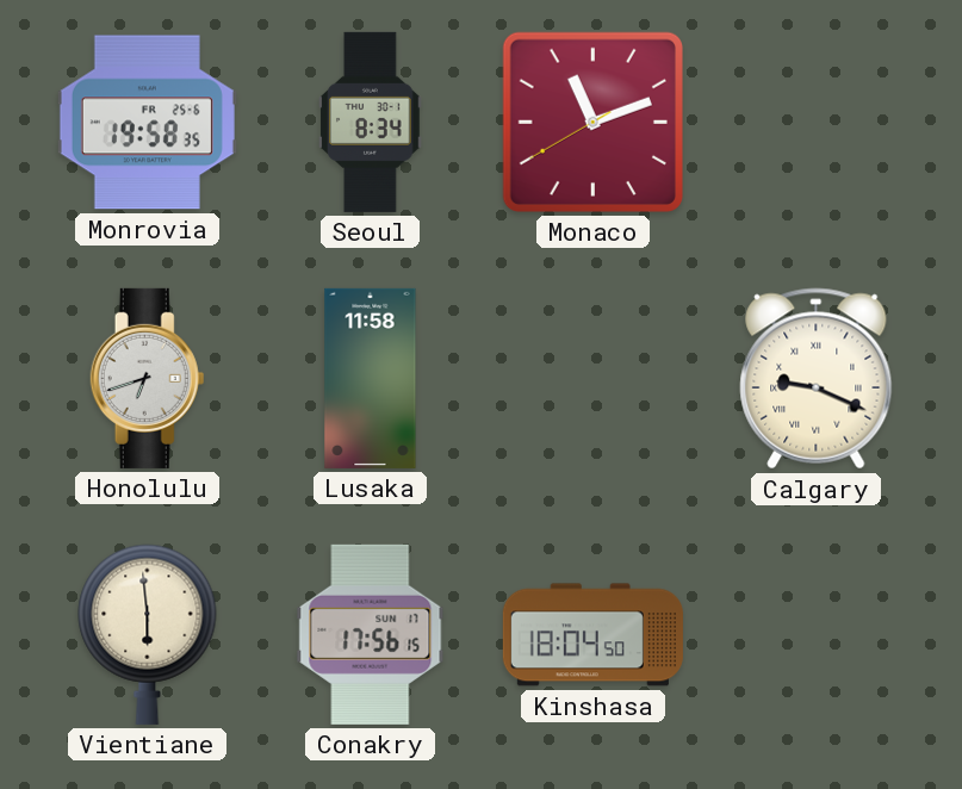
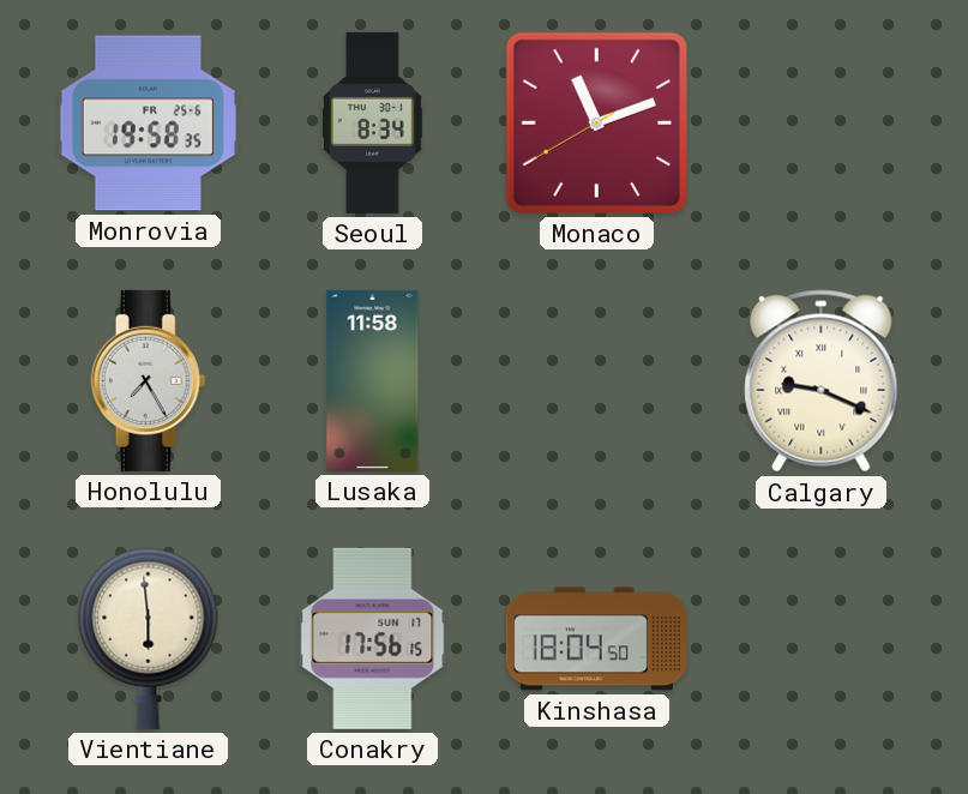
Honolulu: 6:42 -> 7:25
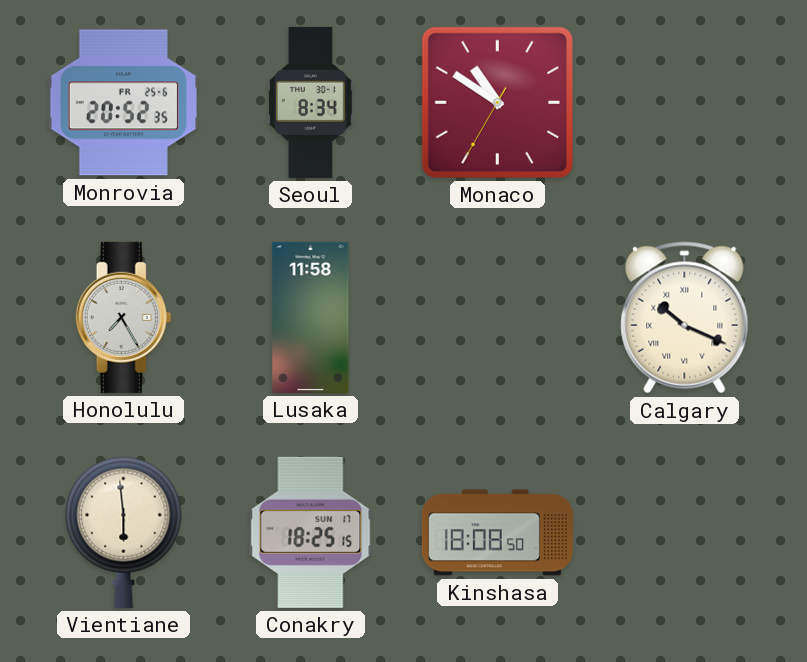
Monrovia: 19:58 -> 20:52
Monaco: 11:11 -> 10:50
Calgary: 9:19 -> 10:19
Conakry: 17:56 -> 18:25
Kinshasa: 18:04 -> 18:08
